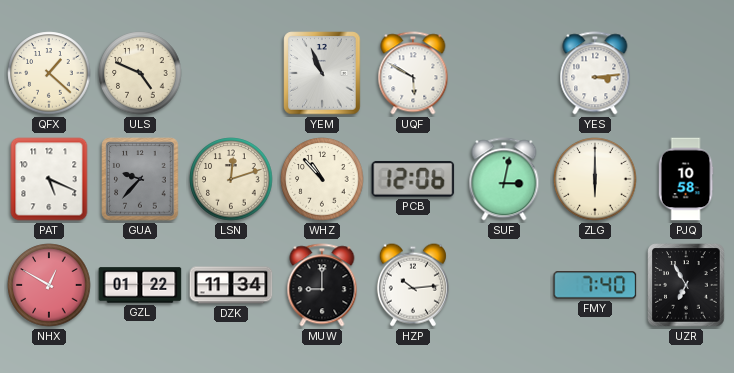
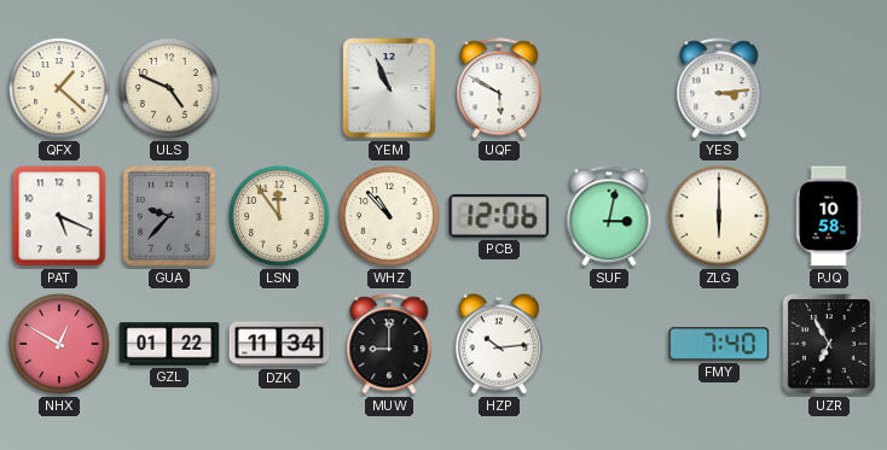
LSN: 12:12 -> 11:54
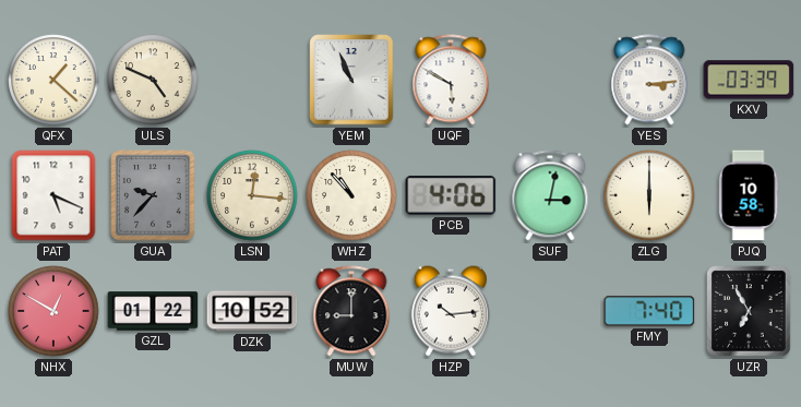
KXV: none -> 03:39
LSN: 11:54 -> 12:16
PCB: 12:06 -> 4:06
DZK: 11:34 -> 10:52
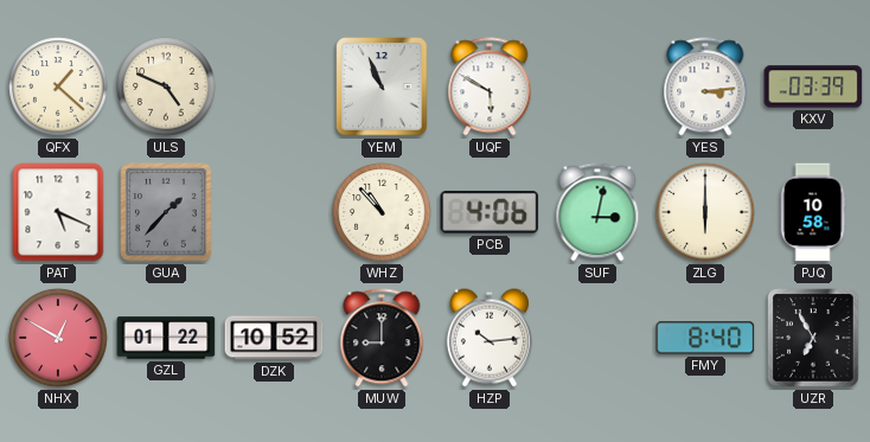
GUA: 9:37 -> 1:37
LSN: 12:16 -> none
FMY: 7:40 -> 8:40
